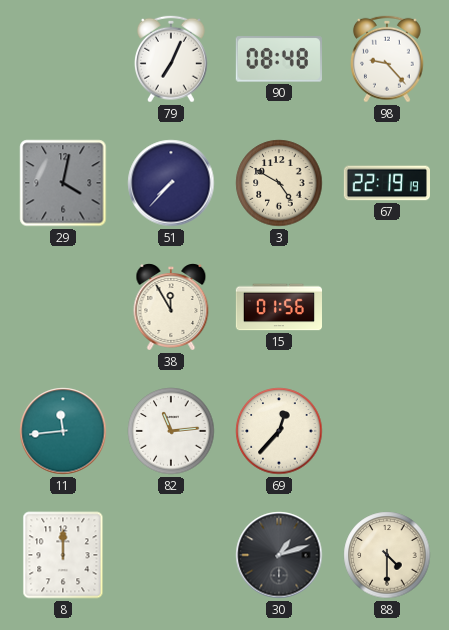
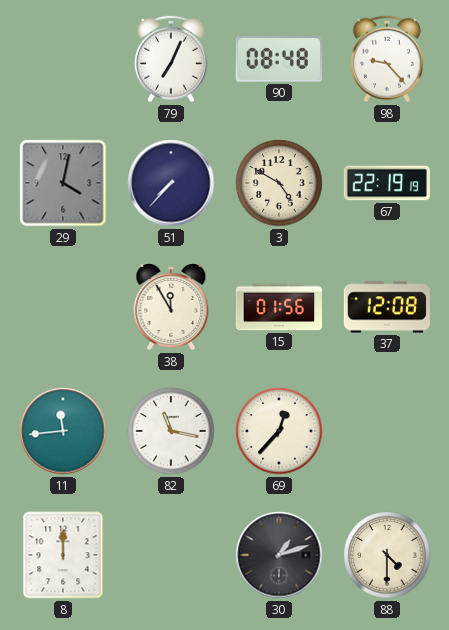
37: none -> 12:08
82: 11:14 -> 11:17
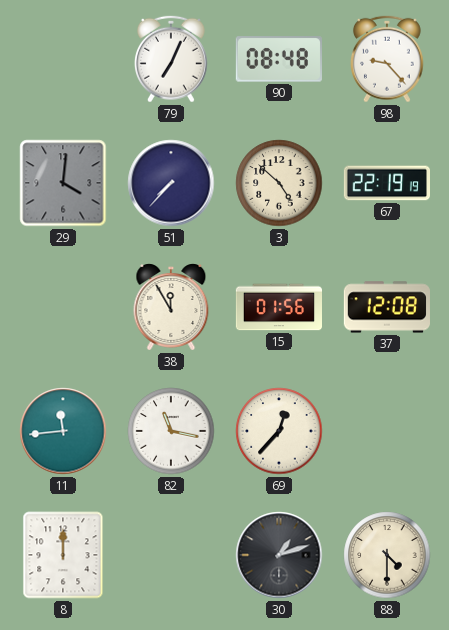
29: 4:02 -> 4:01
3: 4:50 -> 4:52
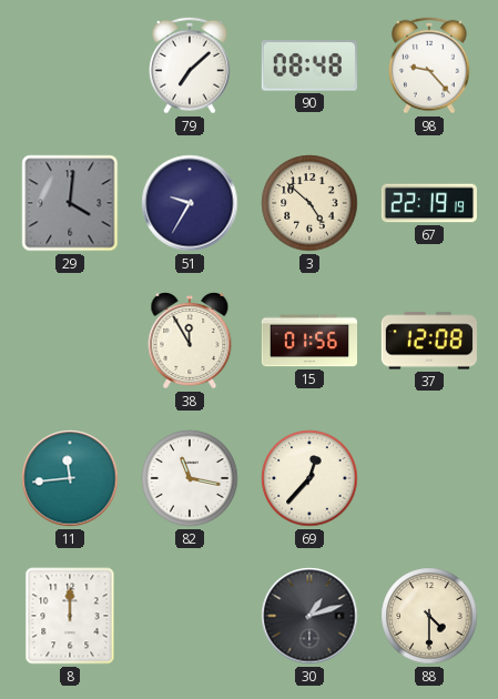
79: 7:04 -> 7:08
51: 7:37 -> 9:35
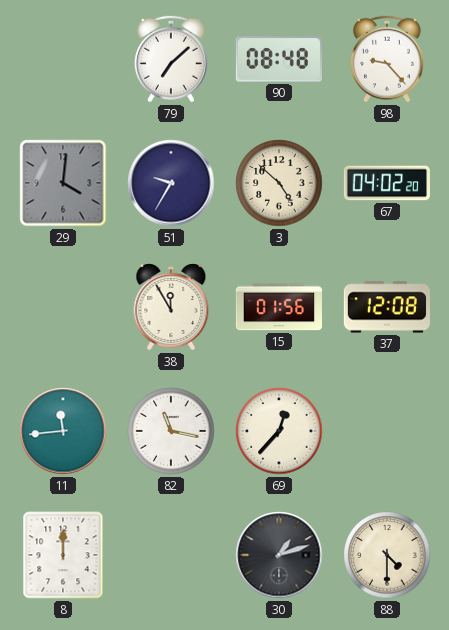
67: 22:19 -> 04:02
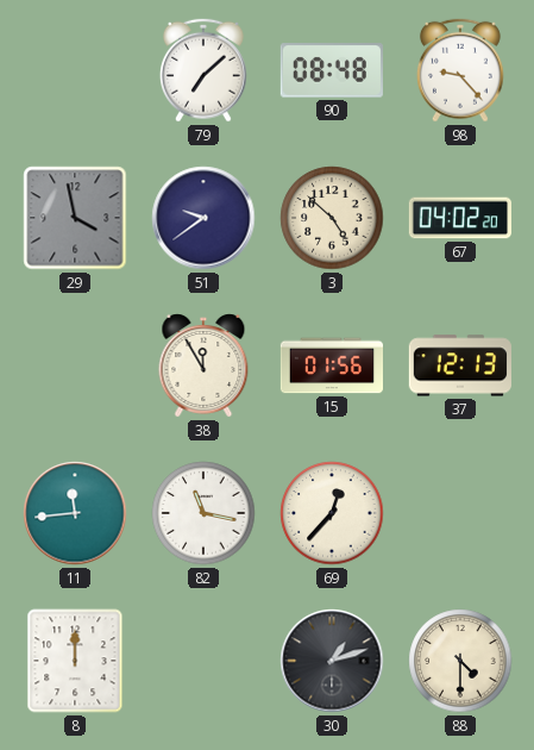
29: 4:01 -> 3:58
51: 9:35 -> 9:39
37: 12:08 -> 12:13
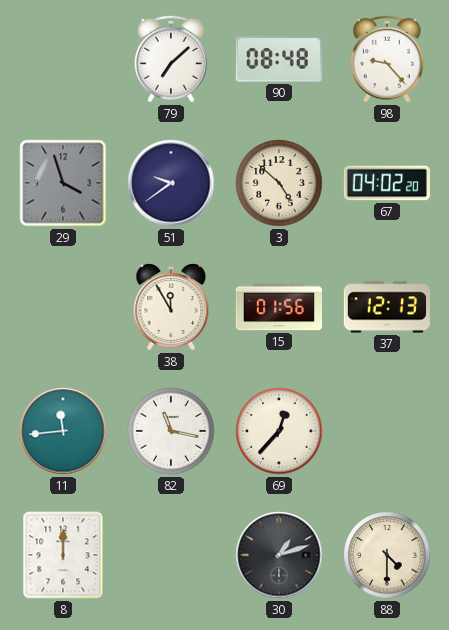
29: 3:58 -> 3:57
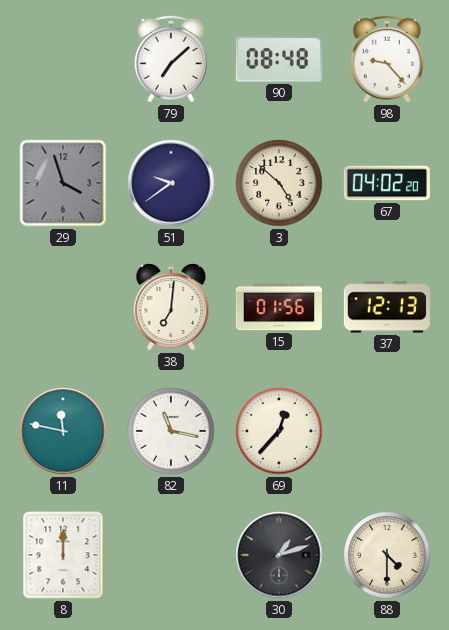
38: 11:55 -> 7:01
11: 11:44 -> 11:47
